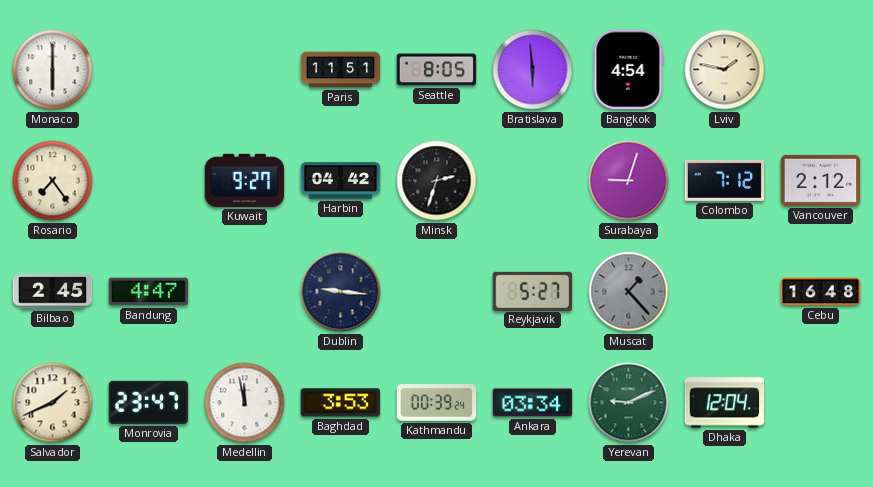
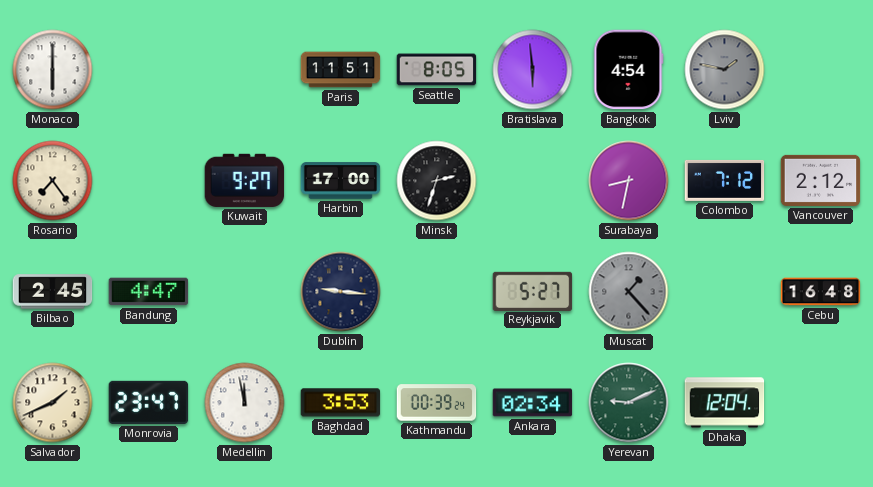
Lviv dial: cream -> grey
Harbin: 04:42 -> 17:00
Surabaya: 9:03 -> 8:32
Ankara: 03:34 -> 02:34
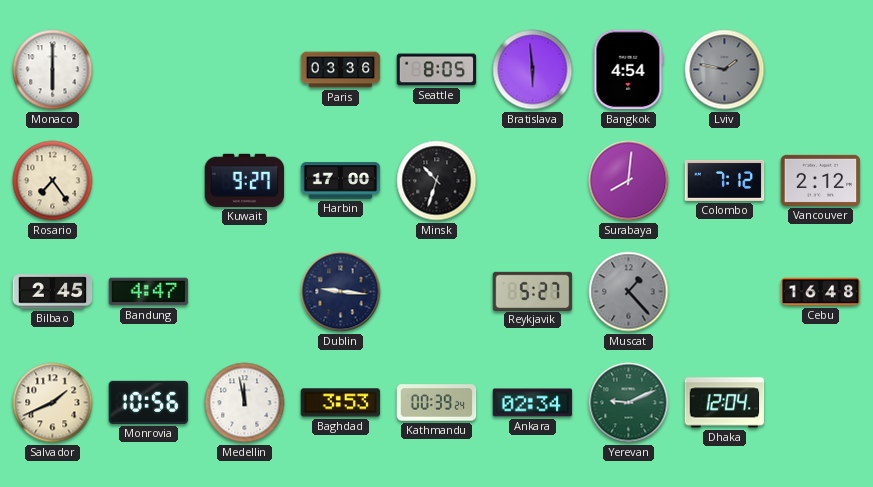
Paris: 11:51 -> 03:36
Minsk: 2:33 -> 10:33
Surabaya: 8:32 -> 8:01
Monrovia: 23:47 -> 10:56
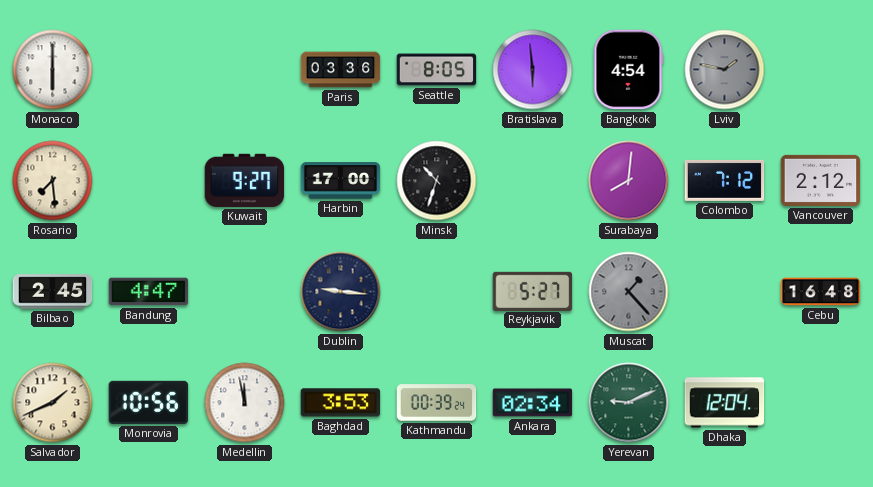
Rosario: 7:24 -> 7:29
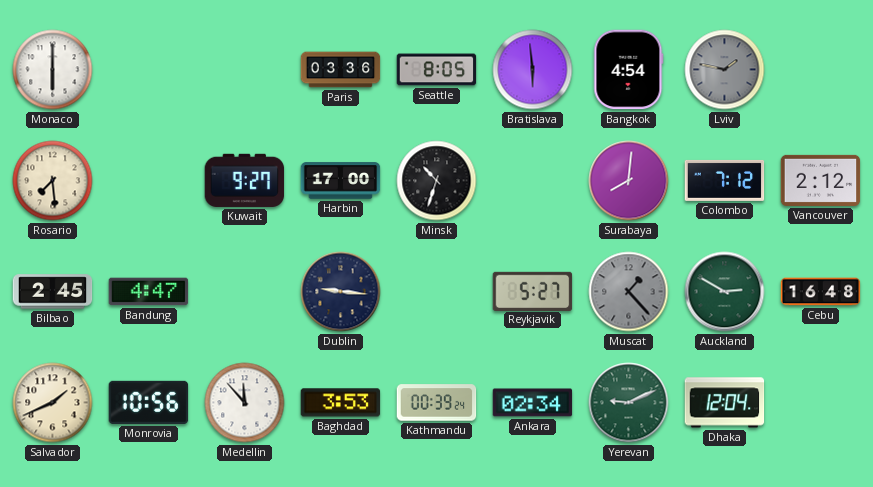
Auckland: none -> 2:50
Medellin: 11:58 -> 11:53
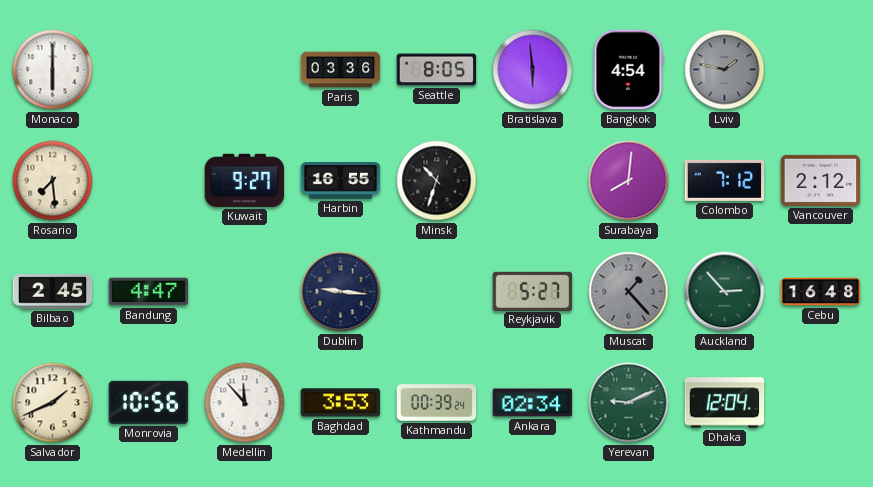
Harbin: 17:00 -> 16:55
Auckland: 2:50 -> 2:53
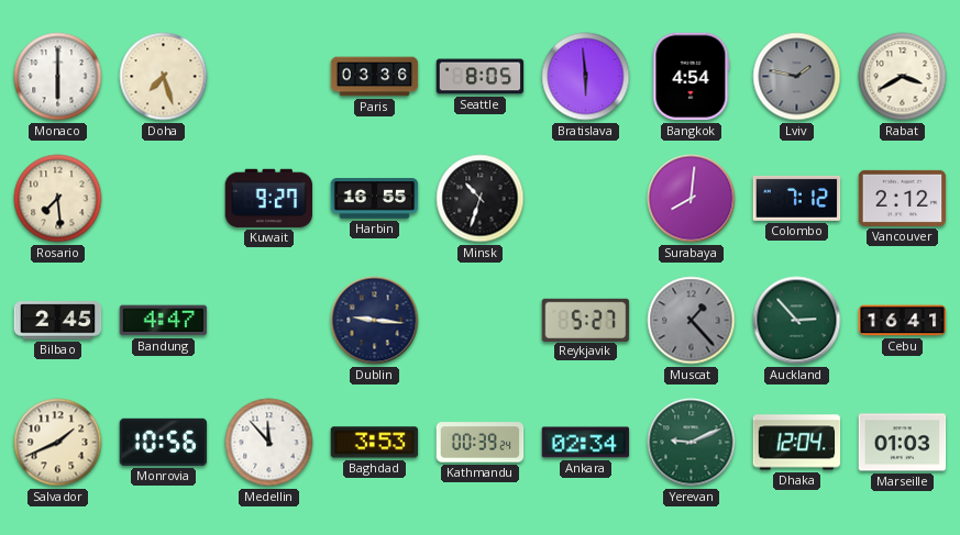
Doha: none -> 7:27
Rabat: none -> 3:40
Cebu: 16:48 -> 16:41
Marseille: none -> 01:03
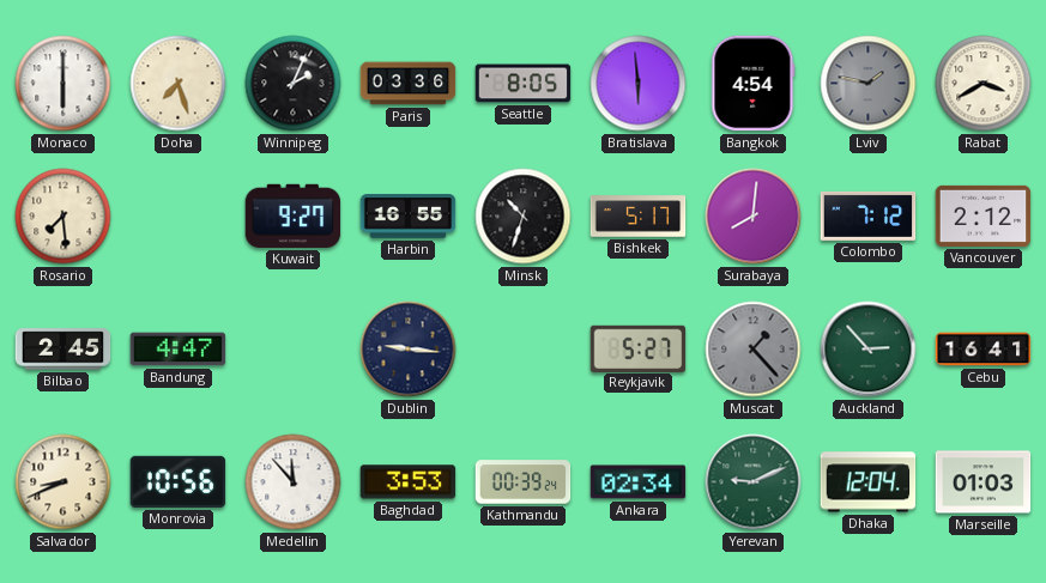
Winnipeg: none -> 2:04
Bishkek: none -> 5:17
Salvador: 1:41 -> 8:41
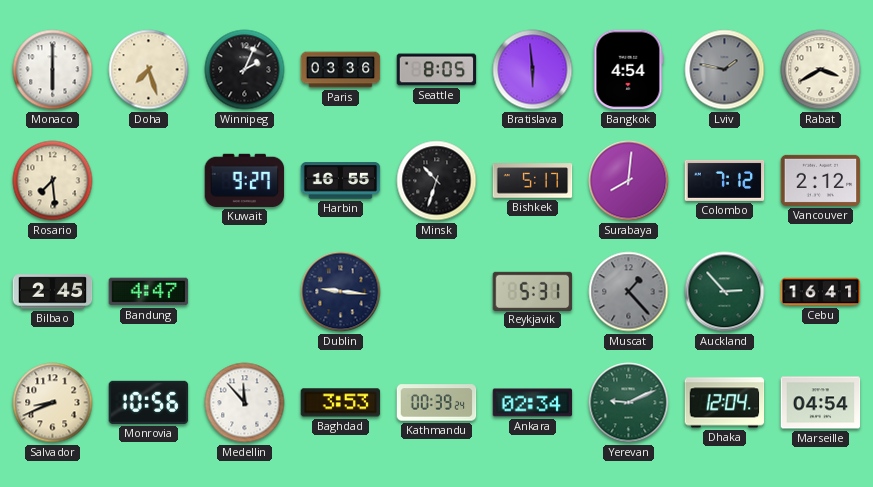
Reykjavik: 5:27 -> 5:31
Marseille: 01:03 -> 04:54
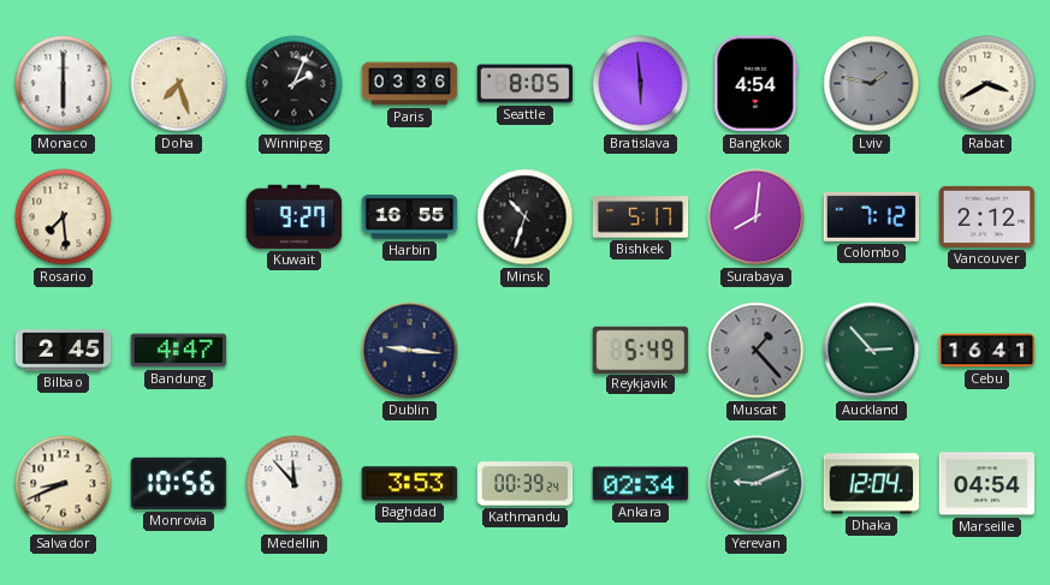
Reykjavik: 5:31 -> 5:49
